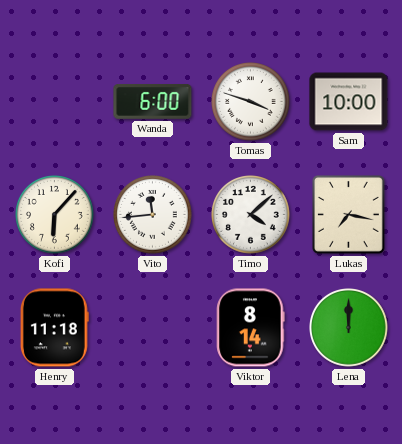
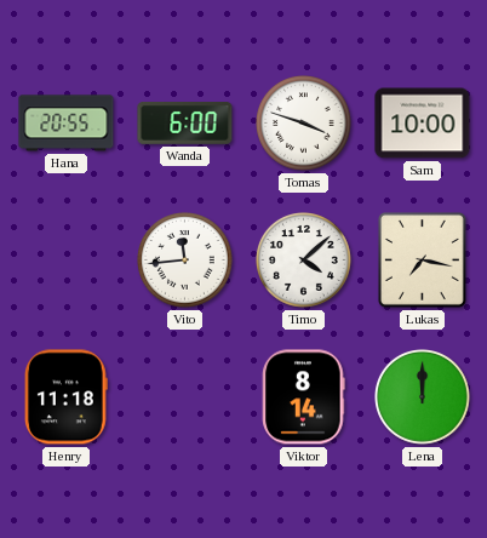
Hana: none -> 20:55
Kofi: 6:07 -> none
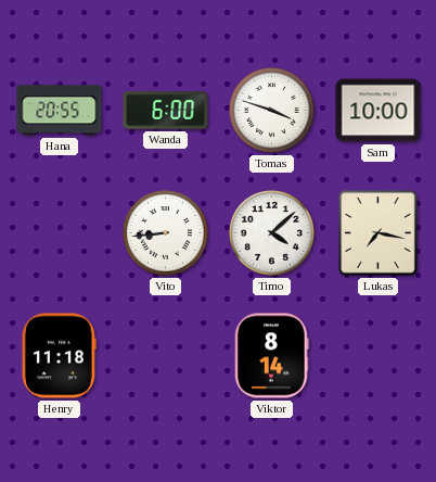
Vito: 11:44 -> 8:44
Lena: 12:00 -> none
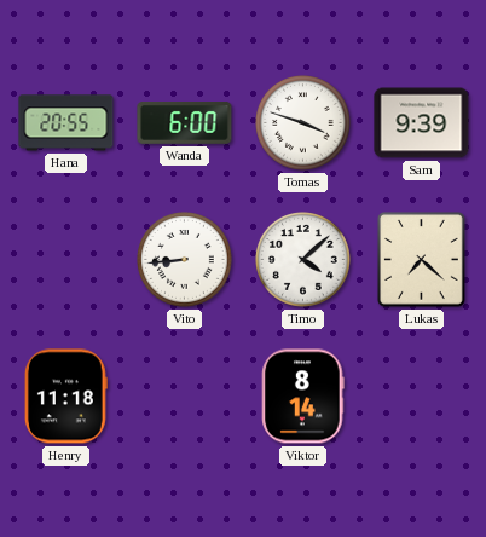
Sam: 10:00 -> 9:39
Lukas: 7:17 -> 7:22
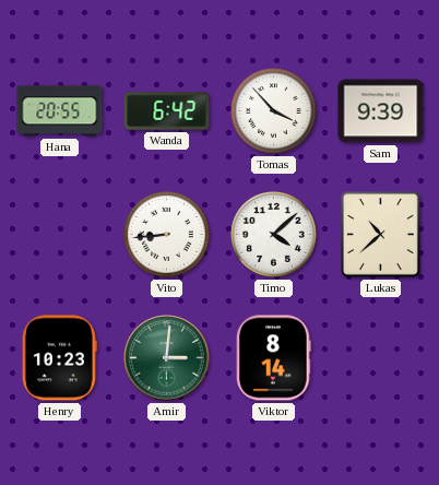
Wanda: 6:00 -> 6:42
Tomas: 3:48 -> 3:53
Lukas: 7:22 -> 10:38
Henry: 11:18 -> 10:23
Amir: none -> 3:01
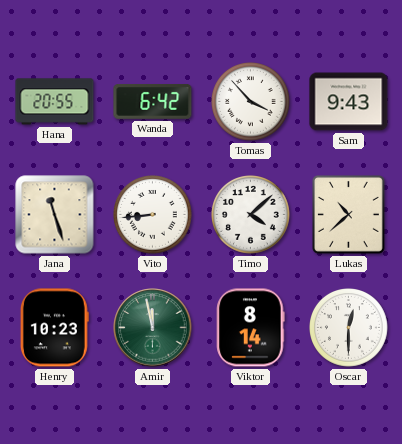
Sam: 9:39 -> 9:43
Jana: none -> 11:27
Amir: 3:01 -> 11:58
Oscar: none -> 12:30
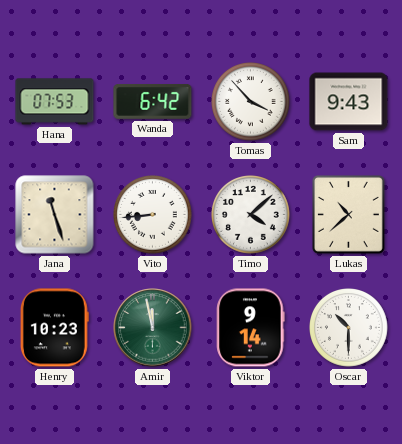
Hana: 20:55 -> 07:53
Viktor: 8:14 -> 9:14
Oscar: 12:30 -> 10:30
